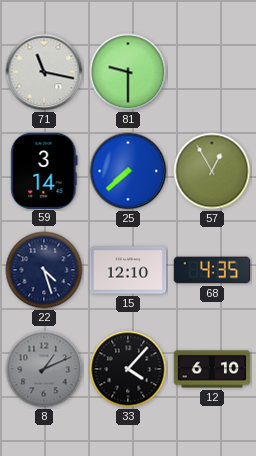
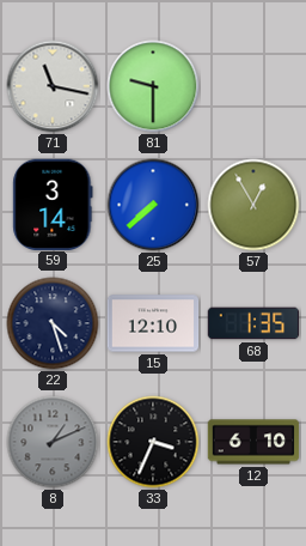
68: 4:35 -> 1:35
33: 4:07 -> 3:34
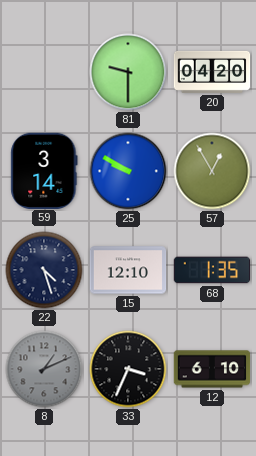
71: 11:17 -> none
20: none -> 04:20
25: 7:38 -> 9:50
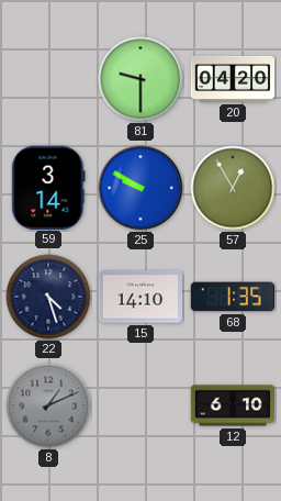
15: 12:10 -> 14:10
33: 3:34 -> none
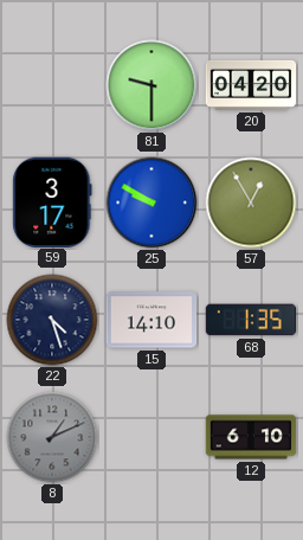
59: 3:14 -> 3:17
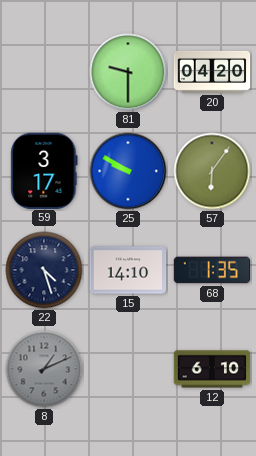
57: 12:55 -> 6:06
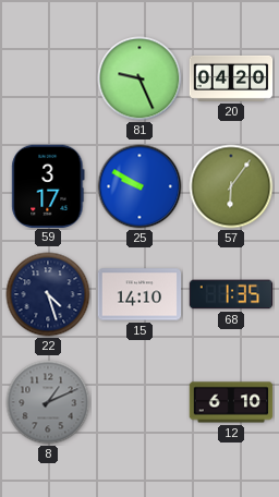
81: 9:30 -> 9:26
